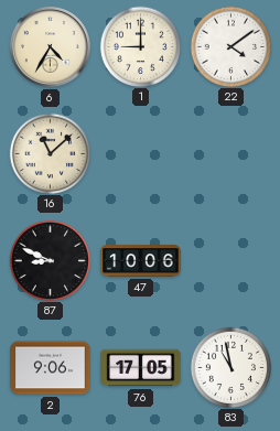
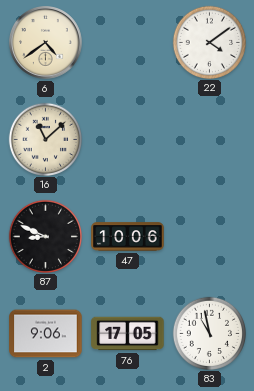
6: 4:35 -> 4:39
1: 9:00 -> none
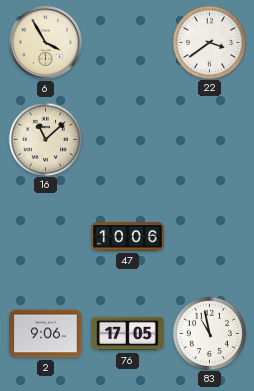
6: 4:39 -> 3:55
22: 4:09 -> 3:39
87: 8:49 -> none
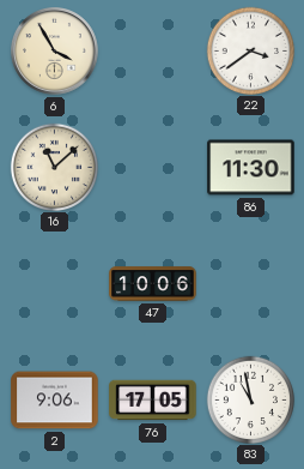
86: none -> 11:30
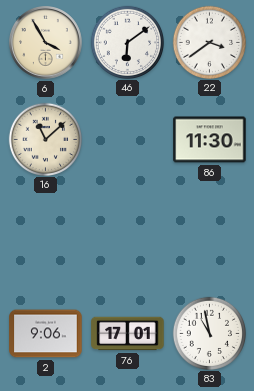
46: none -> 6:09
47: 10:06 -> none
76: 17:05 -> 17:01
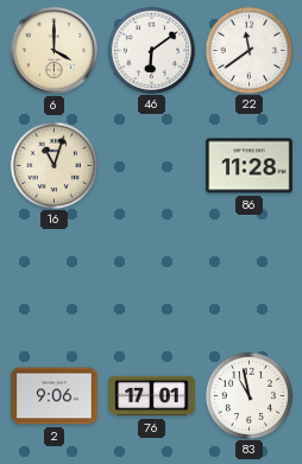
6: 3:55 -> 4:00
22: 3:39 -> 11:39
16: 11:08 -> 11:03
86: 11:30 -> 11:28
